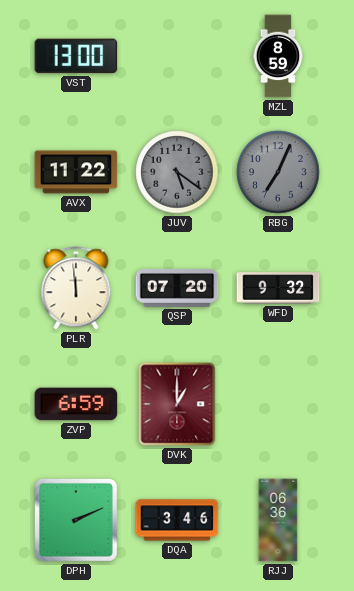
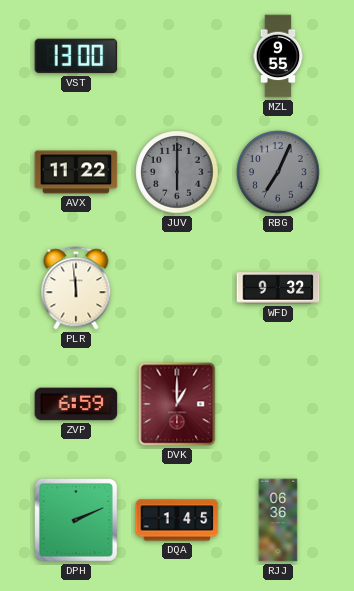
MZL: 8:59 -> 9:55
JUV: 5:21 -> 6:00
QSP: 07:20 -> none
DQA: 3:46 -> 1:45
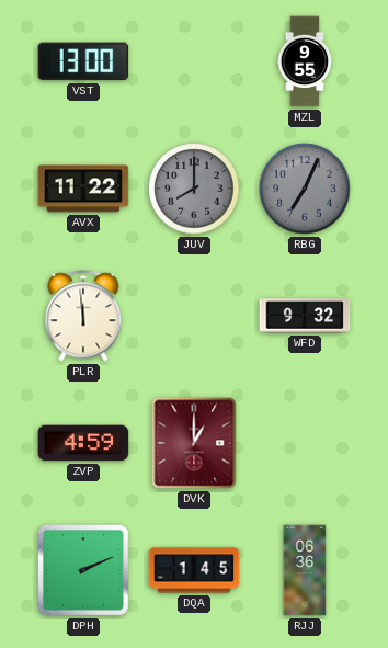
JUV: 6:00 -> 8:00
ZVP: 6:59 -> 4:59
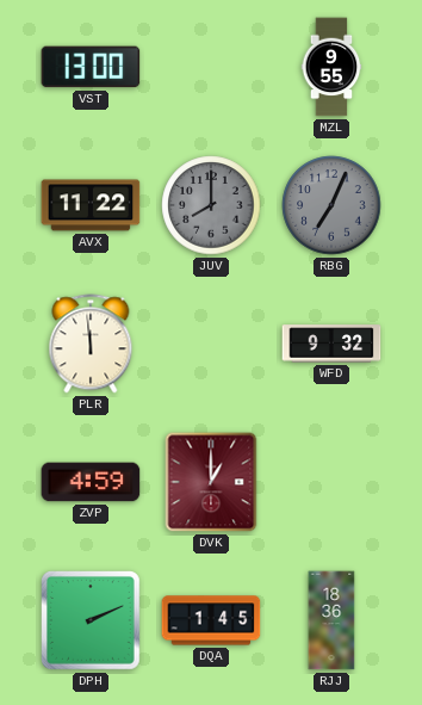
RJJ: 06:36 -> 18:36
